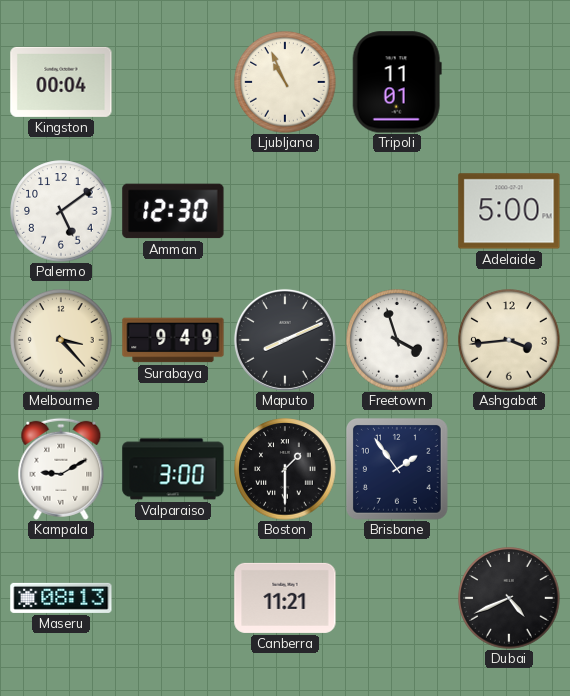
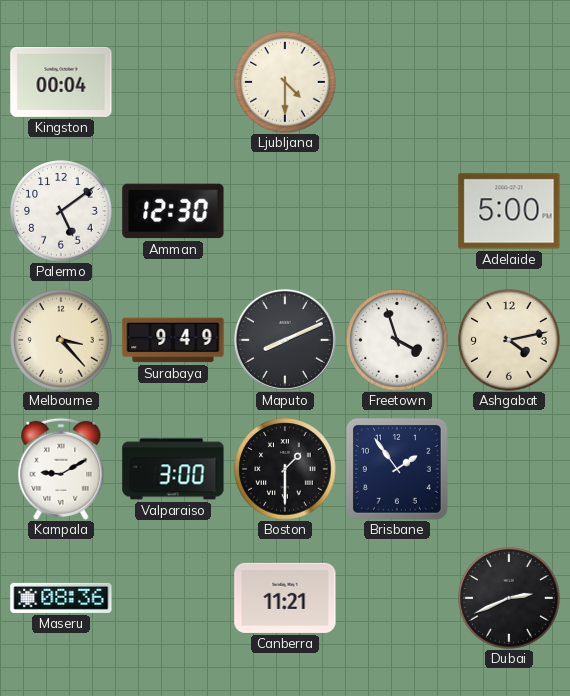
Ljubljana: 10:56 -> 4:30
Tripoli: 11:01 -> none
Ashgabat: 3:44 -> 4:13
Maseru: 08:13 -> 08:36
Dubai: 4:41 -> 2:41
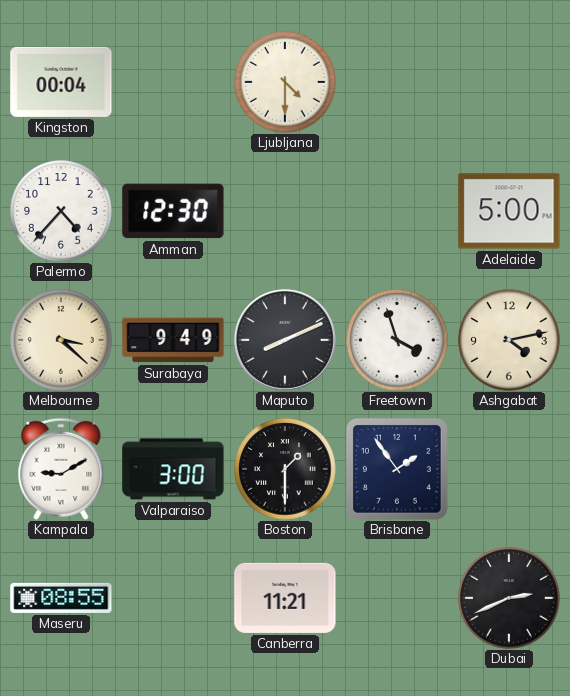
Palermo: 5:09 -> 4:37
Melbourne: 3:23 -> 3:22
Maseru: 08:36 -> 08:55
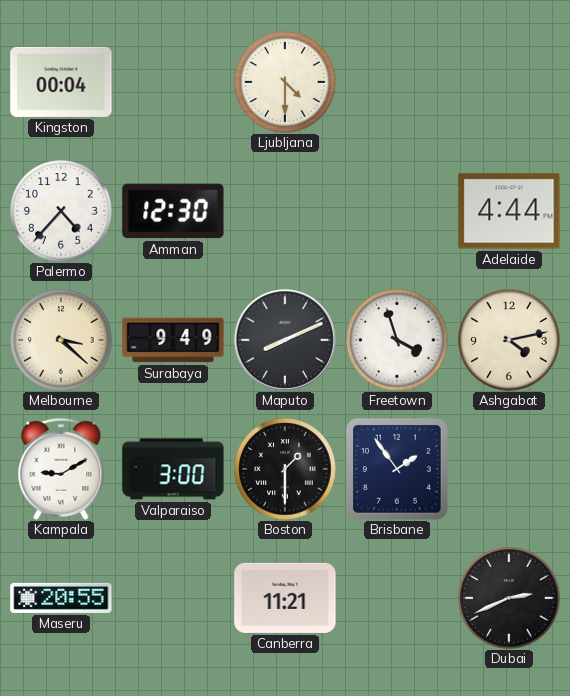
Adelaide: 5:00 -> 4:44
Maseru: 08:55 -> 20:55
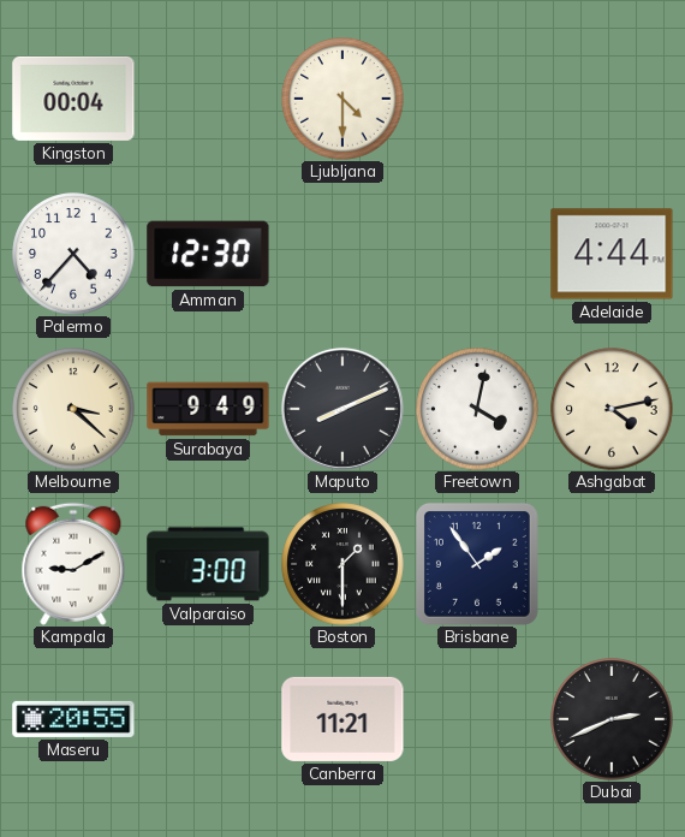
Freetown: 3:57 -> 4:02
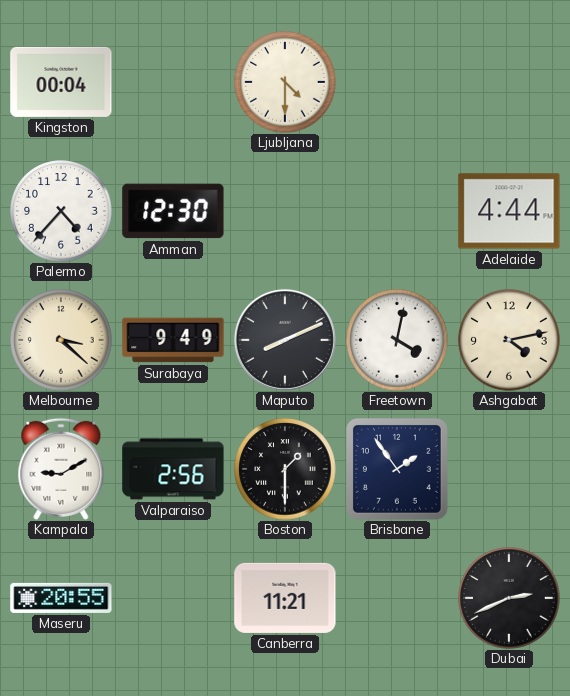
Valparaiso: 3:00 -> 2:56
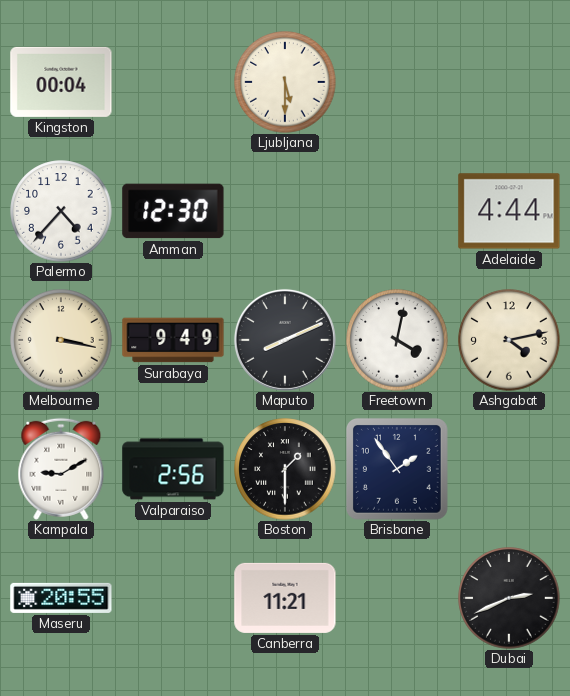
Ljubljana: 4:30 -> 5:30
Melbourne: 3:22 -> 3:17
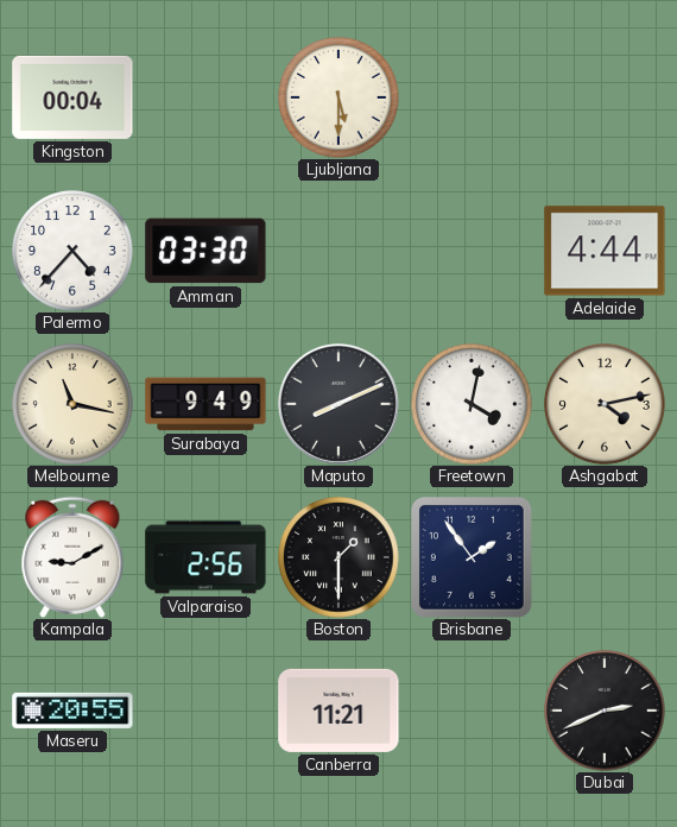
Amman: 12:30 -> 03:30
Melbourne: 3:17 -> 11:17
